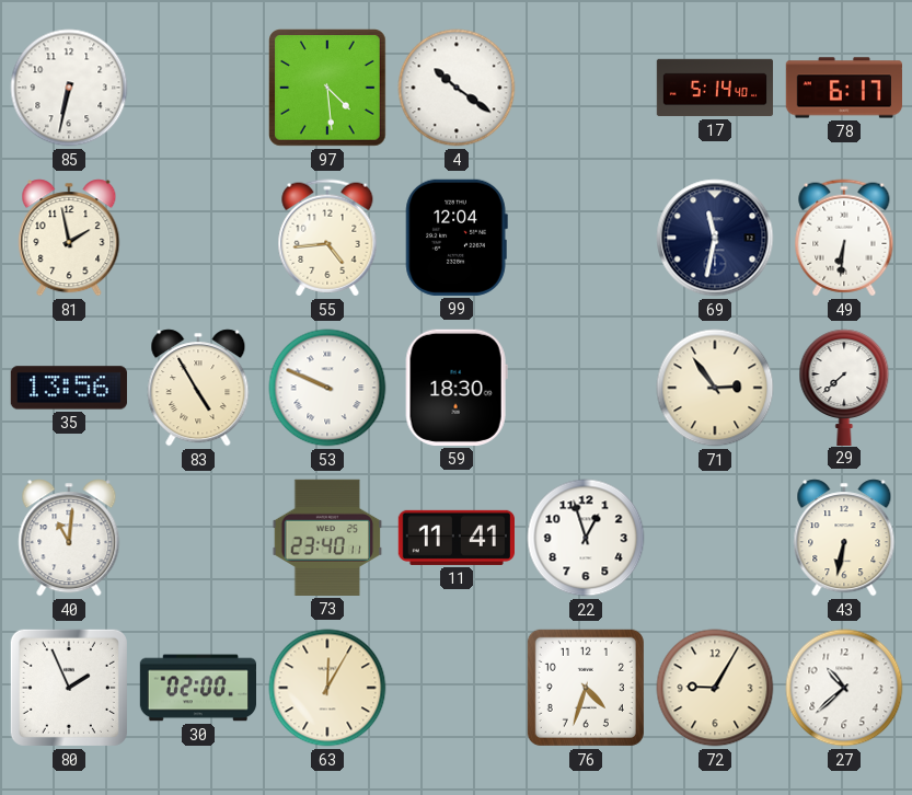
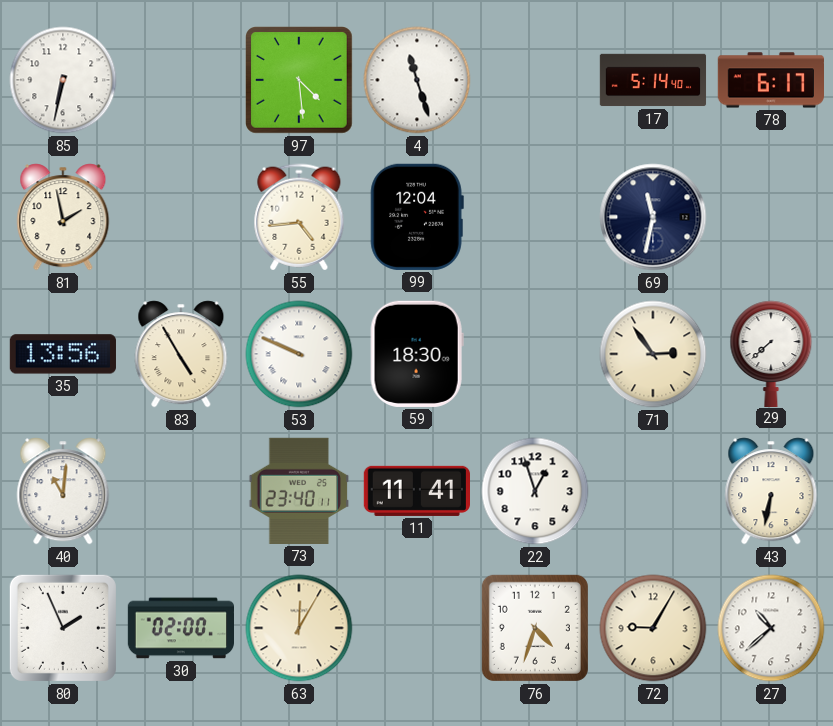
4: 10:21 -> 11:27
49: 6:31 -> none
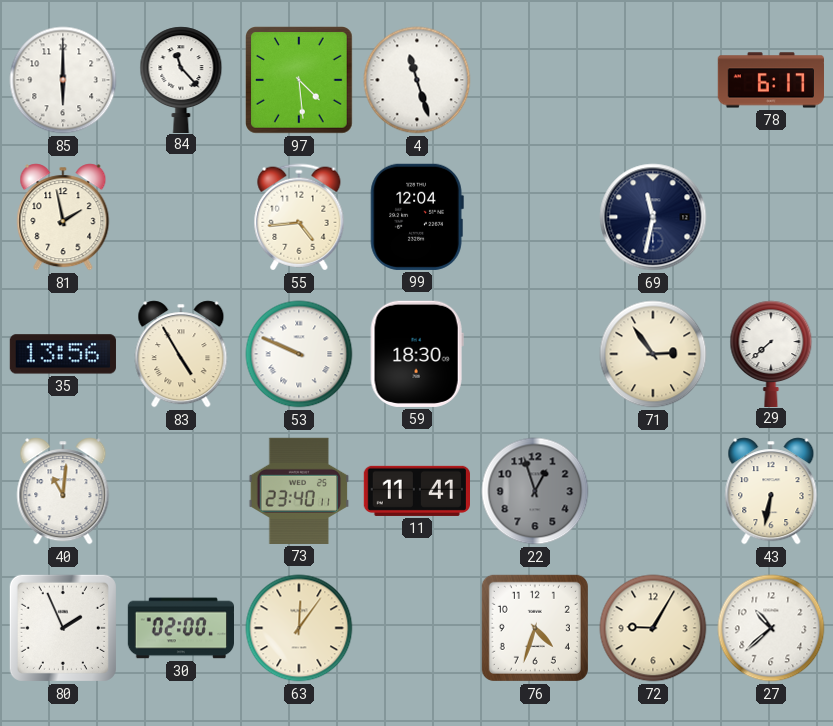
85: 6:32 -> 6:00
84: none -> 11:23
17: 5:14 -> none
22 dial: white -> grey
63: 12:05 -> 12:06
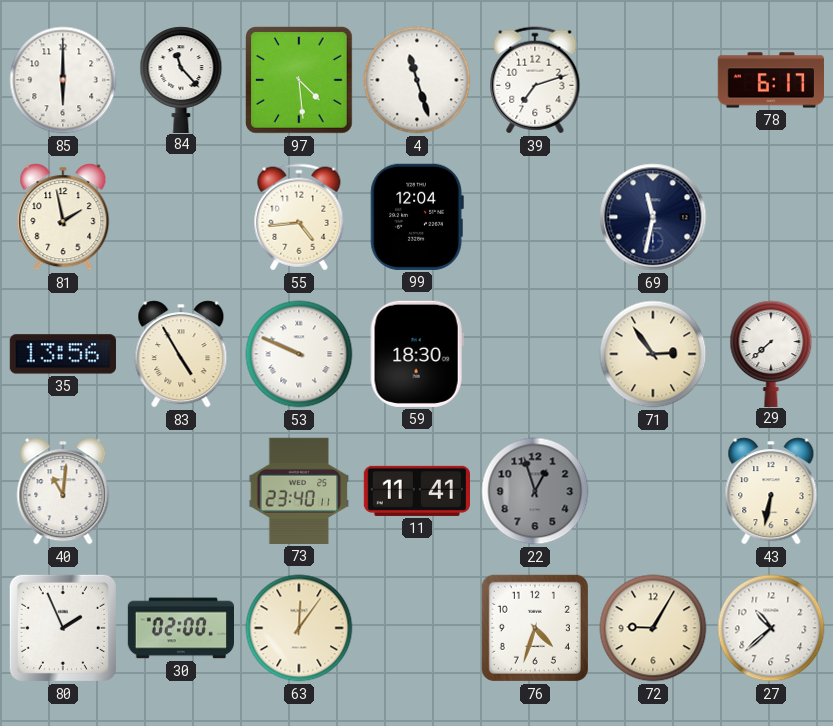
39: none -> 7:12
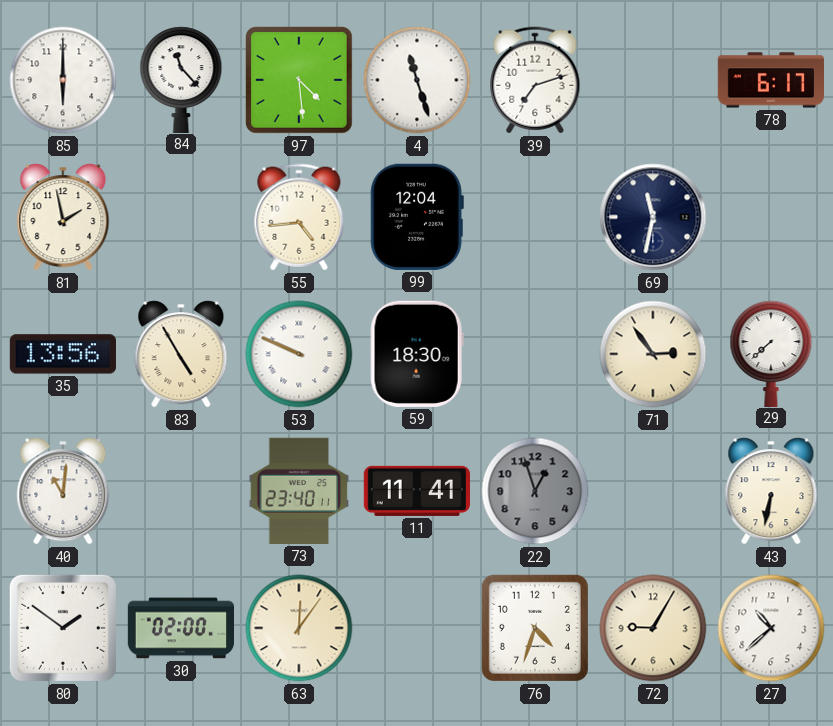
80: 1:56 -> 1:51
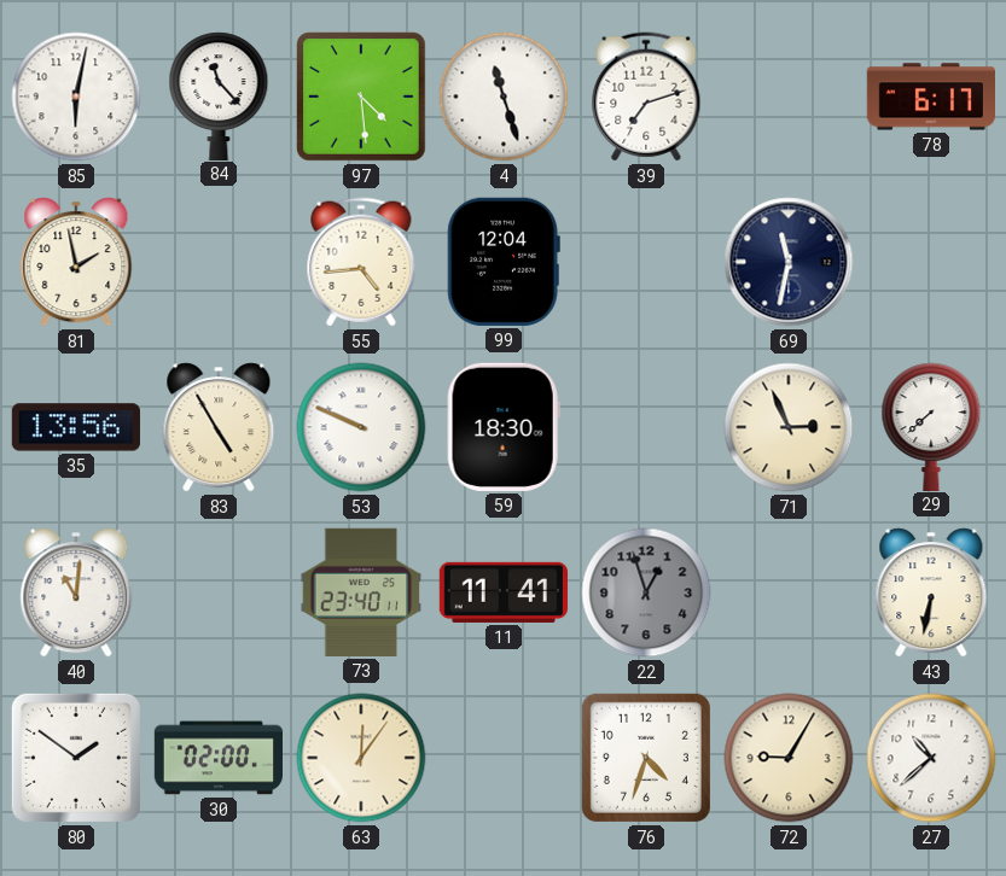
85: 6:00 -> 6:02
71: 2:54 -> 2:56
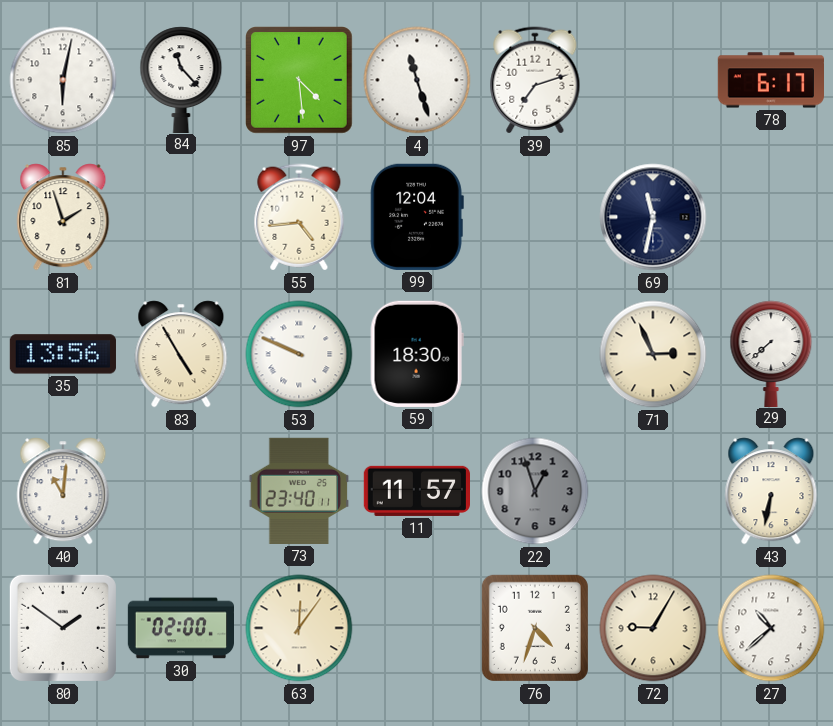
81: 1:58 -> 1:57
11: 11:41 -> 11:57
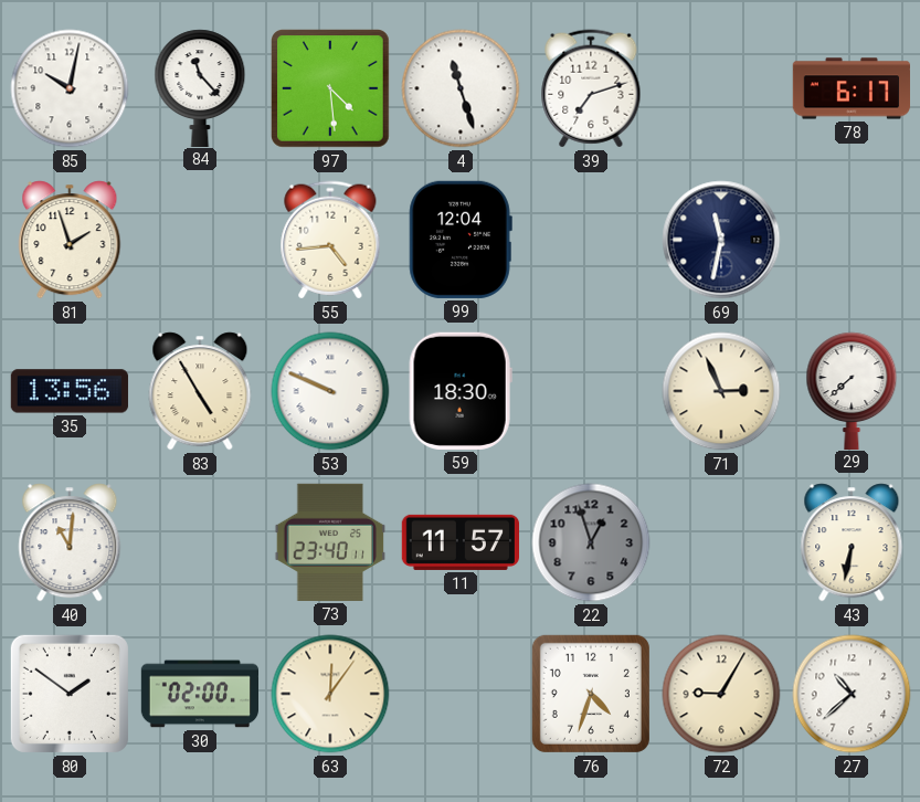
85: 6:02 -> 10:02
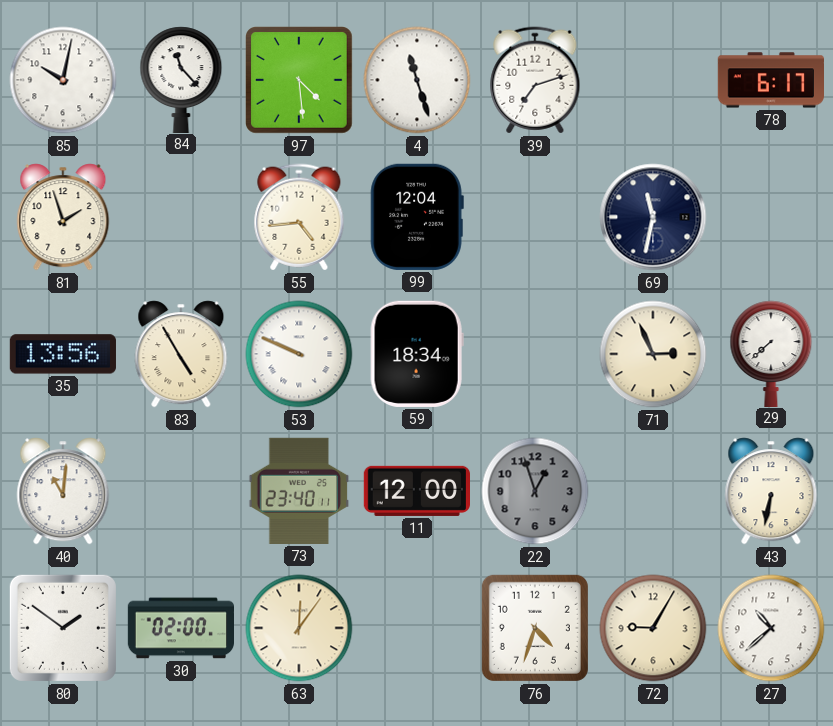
59: 18:30 -> 18:34
11: 11:57 -> 12:00
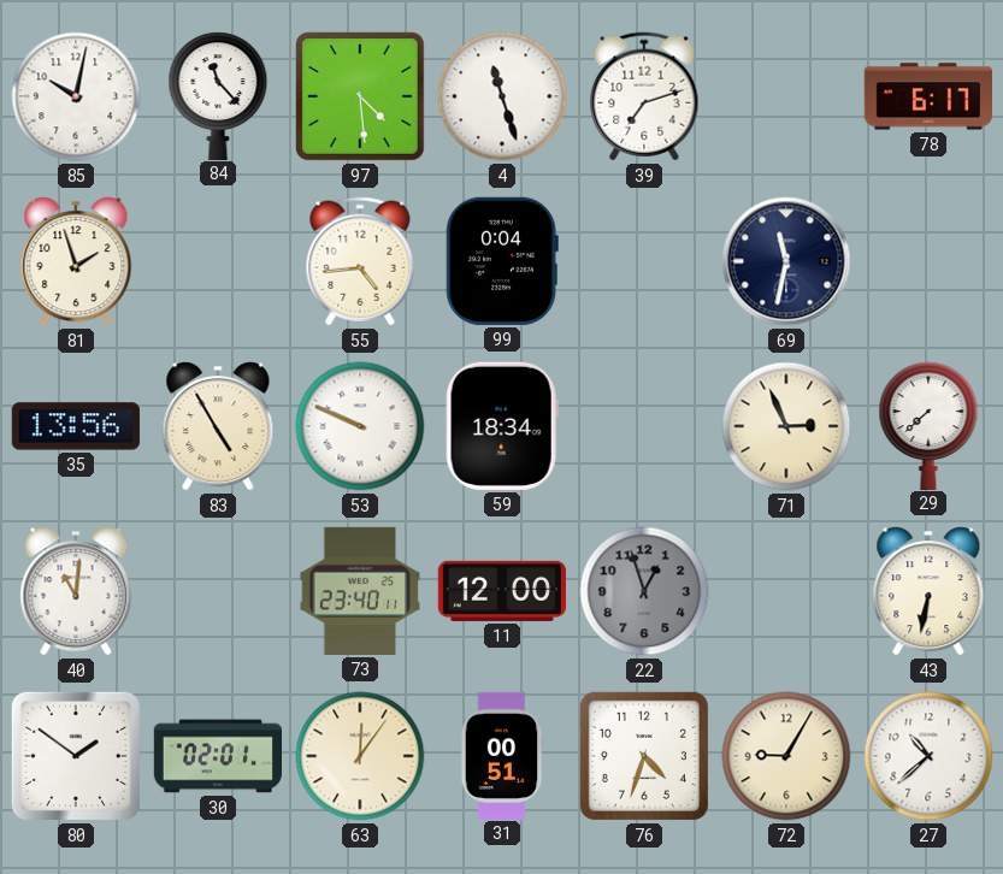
99: 12:04 -> 0:04
30: 02:00 -> 02:01
31: none -> 00:51
